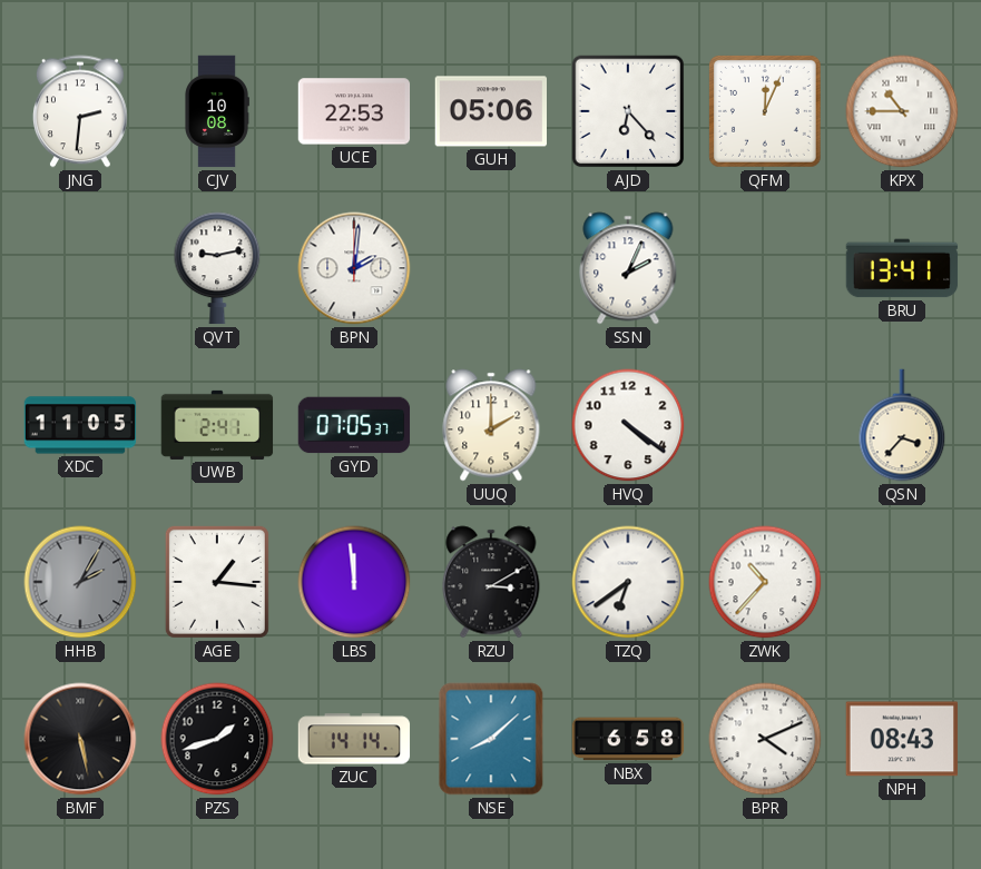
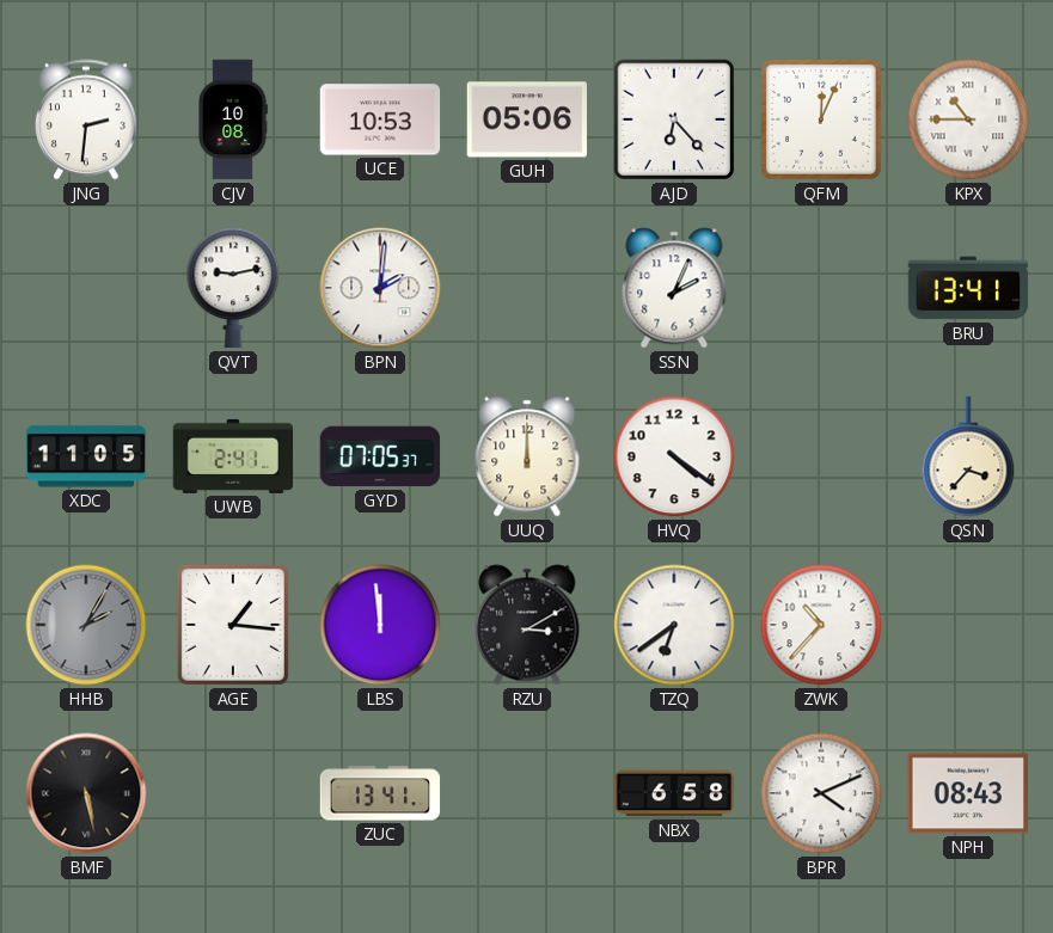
UCE: 22:53 -> 10:53
UUQ: 2:00 -> 12:00
PZS: 1:42 -> none
ZUC: 14:14 -> 13:41
NSE: 8:08 -> none
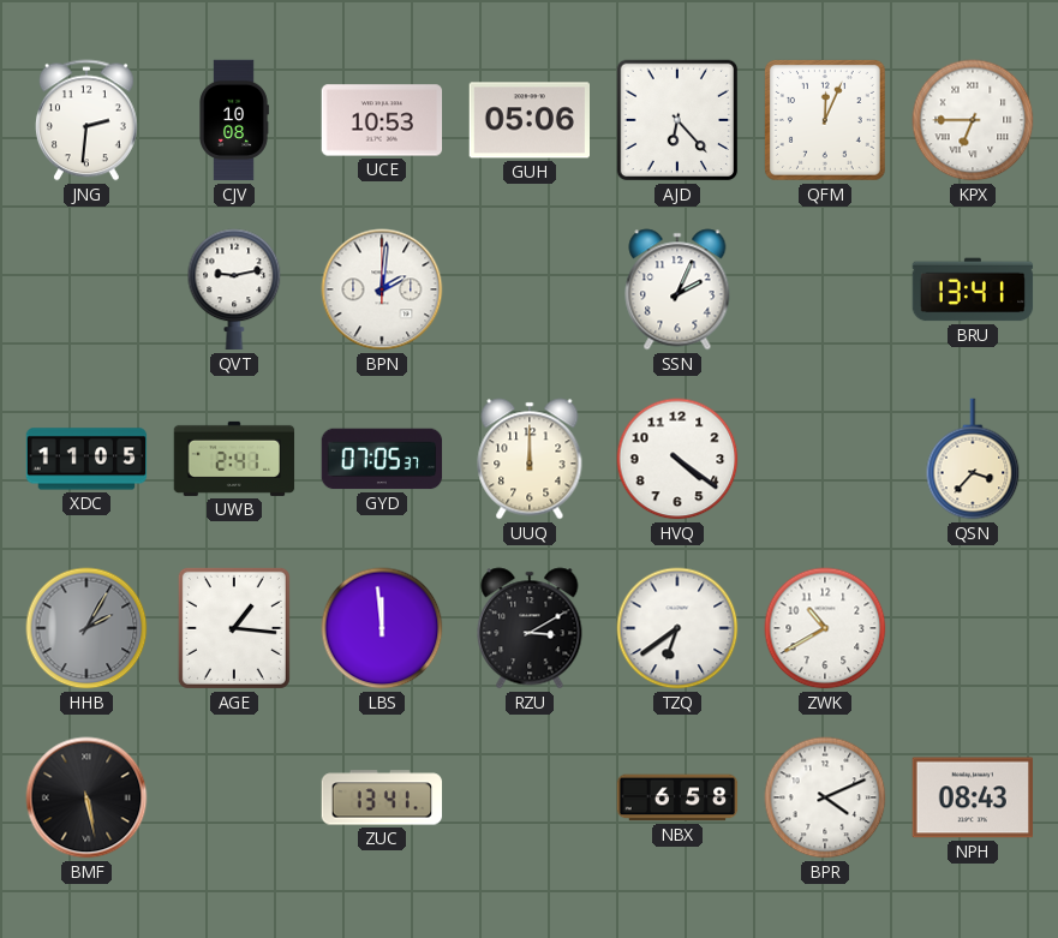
KPX: 10:45 -> 6:45
ZWK: 10:37 -> 10:40
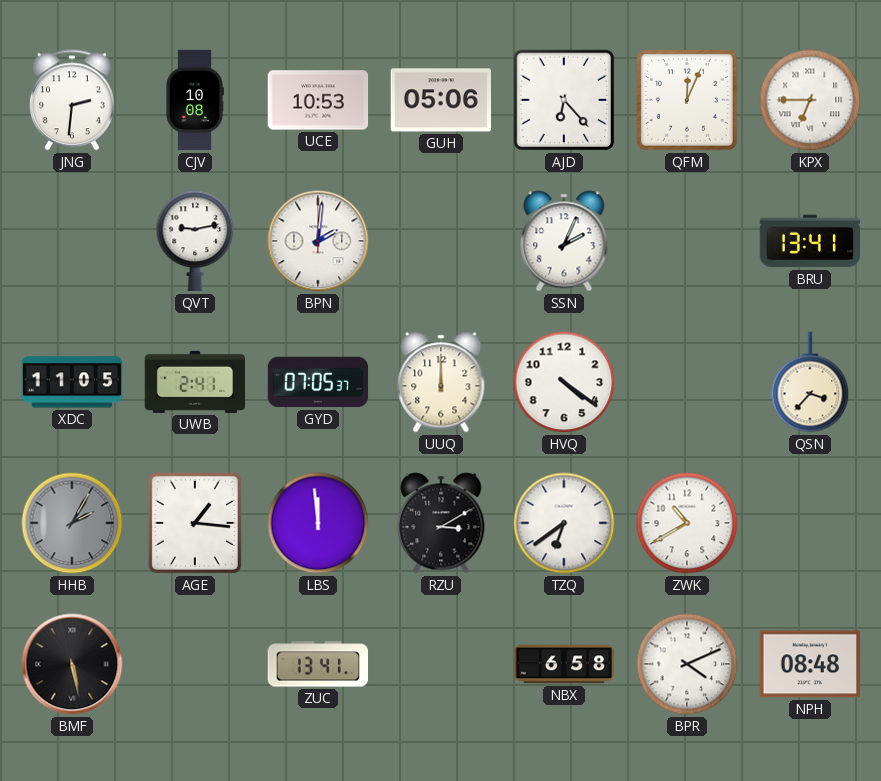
NPH: 08:43 -> 08:48
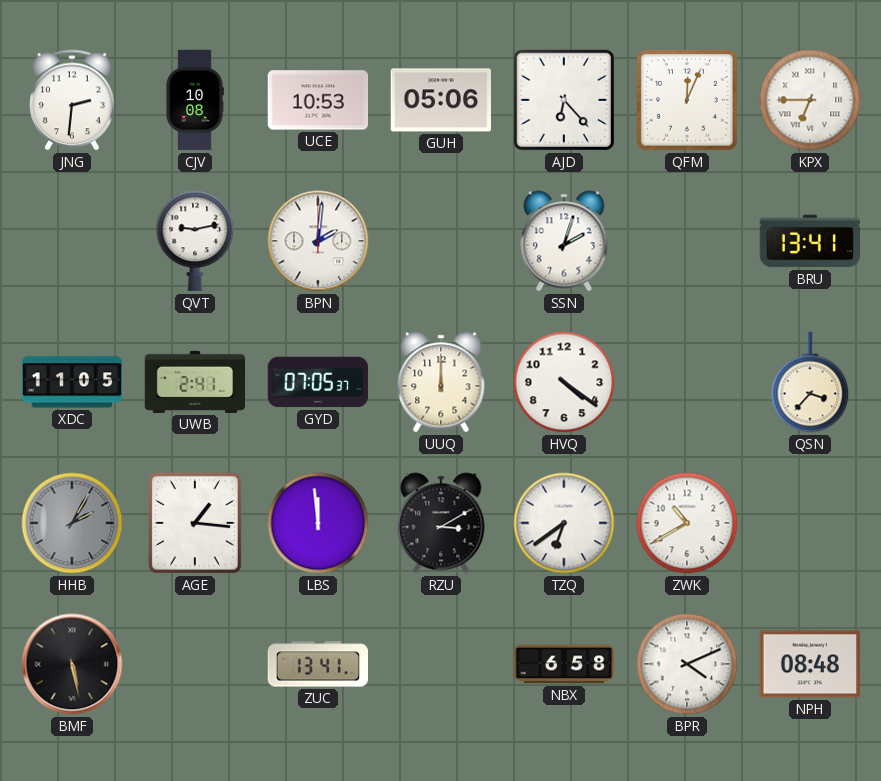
SSN: 2:04 -> 2:03
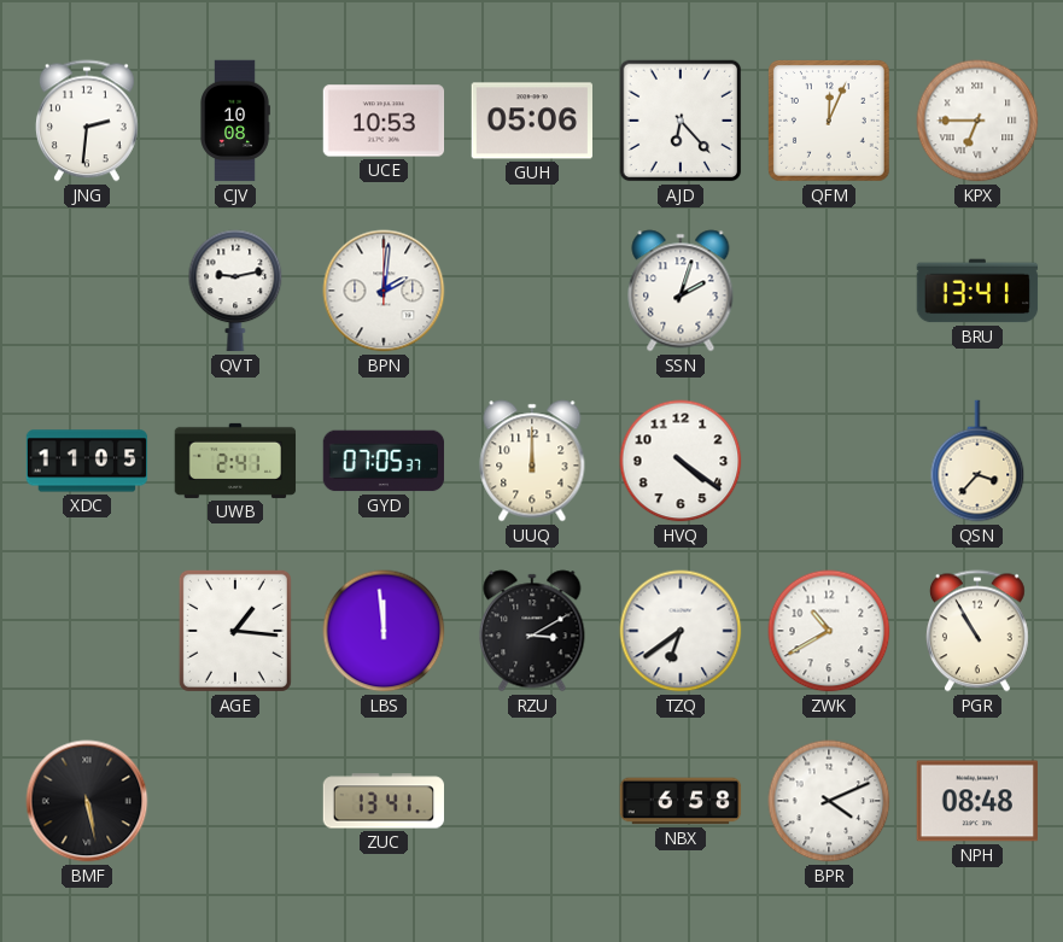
HHB: 2:05 -> none
PGR: none -> 10:55
